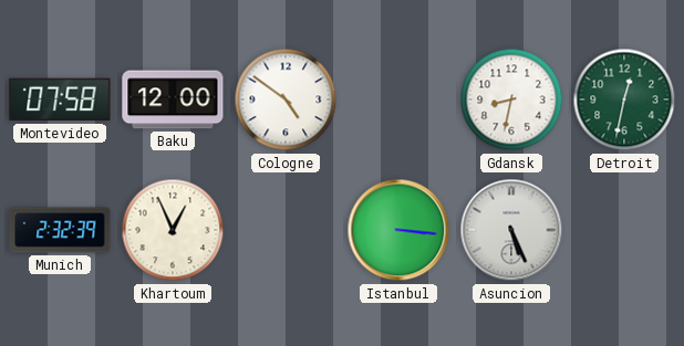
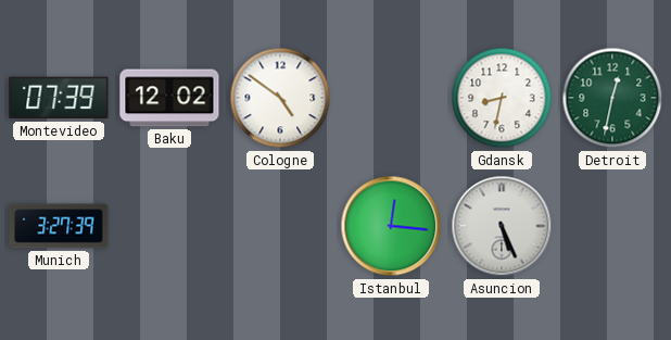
Montevideo: 07:58 -> 07:39
Baku: 12:00 -> 12:02
Munich: 2:32 -> 3:27
Khartoum: 12:56 -> none
Istanbul: 3:16 -> 12:16
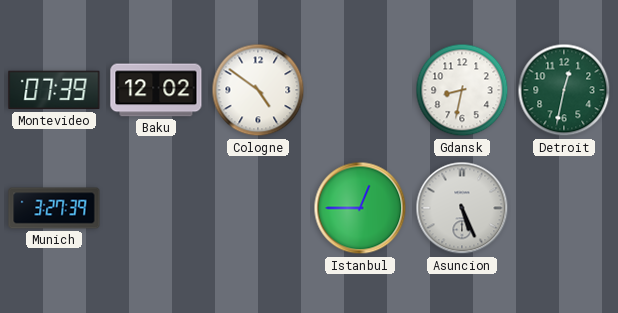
Istanbul: 12:16 -> 12:45
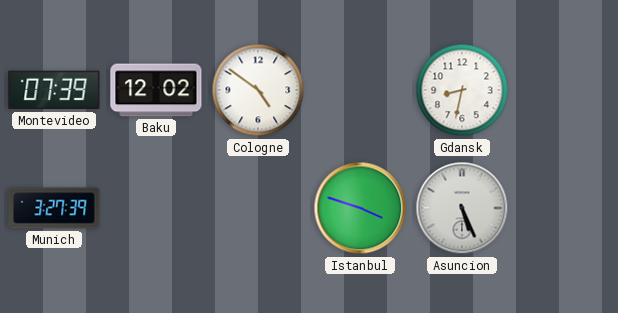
Detroit: 12:32 -> none
Istanbul: 12:45 -> 3:48
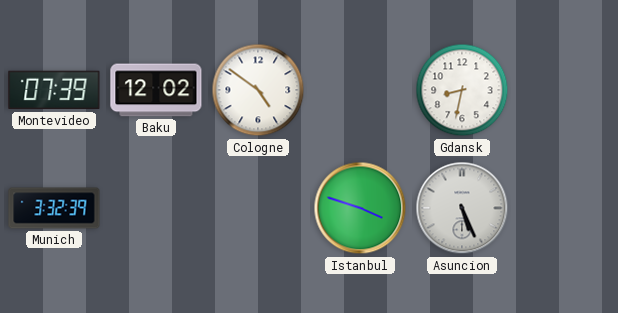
Munich: 3:27 -> 3:32
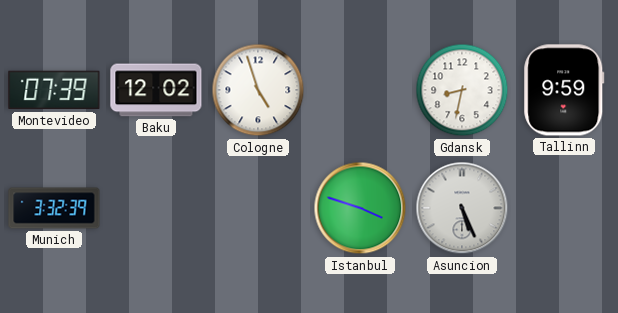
Cologne: 4:51 -> 4:57
Tallinn: none -> 9:59
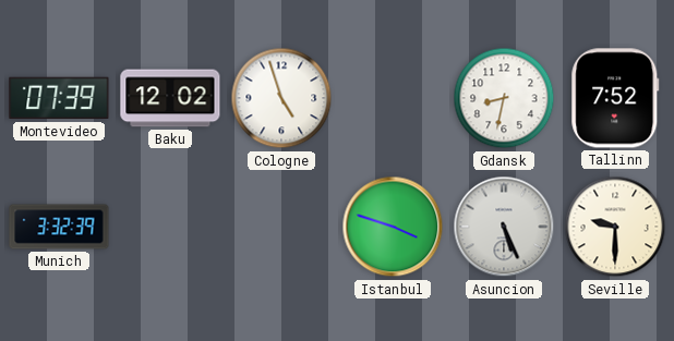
Tallinn: 9:59 -> 7:52
Seville: none -> 9:30
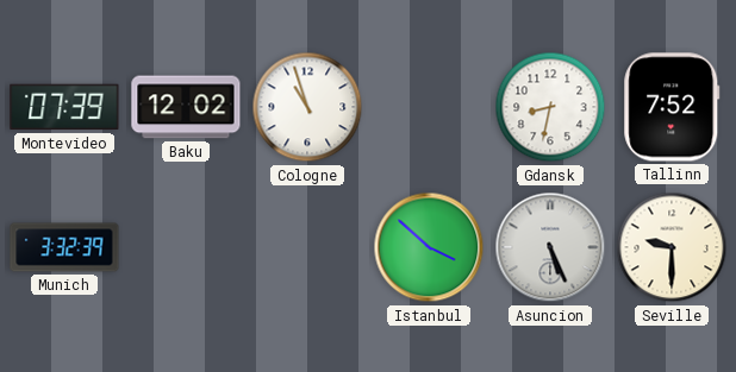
Cologne: 4:57 -> 10:57
Istanbul: 3:48 -> 3:52
